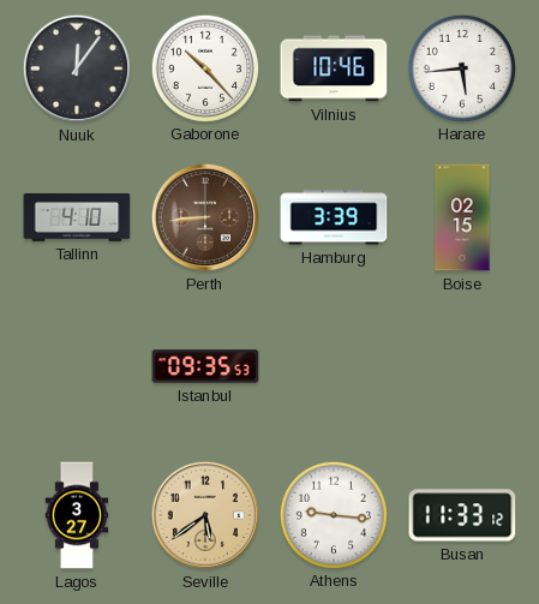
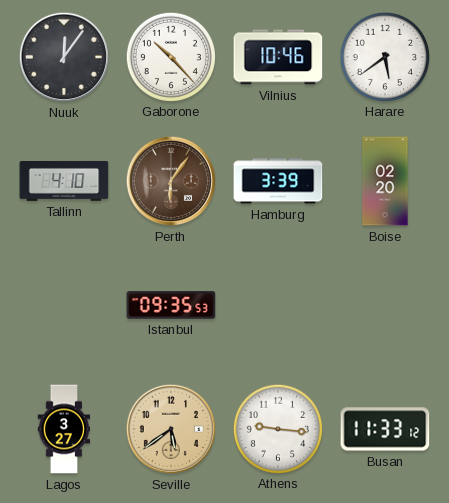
Harare: 5:44 -> 5:39
Perth: 8:44 -> 6:06
Boise: 02:15 -> 02:20
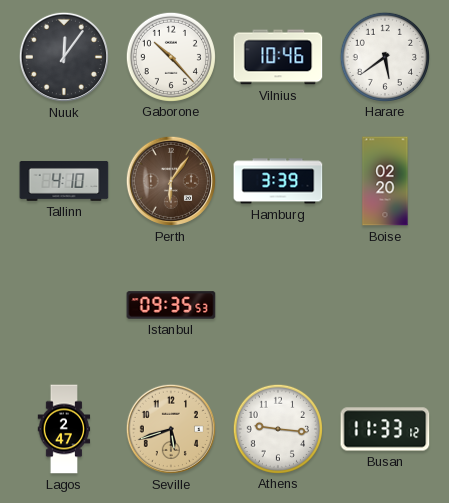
Lagos: 3:27 -> 2:47
Seville: 5:39 -> 5:42
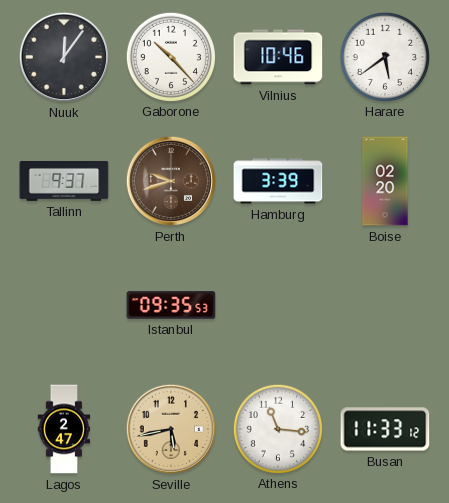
Tallinn: 4:10 -> 9:37
Perth: 6:06 -> 9:42
Seville: 5:42 -> 5:43
Athens: 9:16 -> 11:16
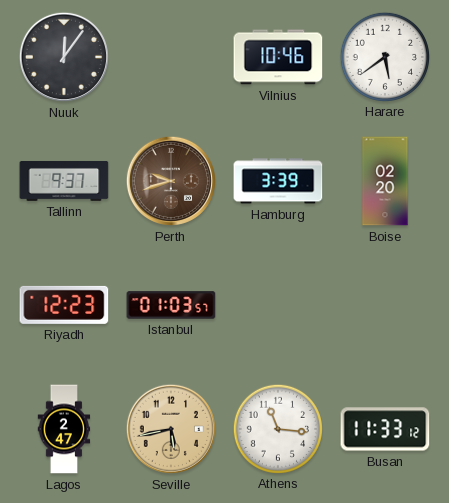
Gaborone: 10:23 -> none
Riyadh: none -> 12:23
Istanbul: 09:35 -> 01:03
